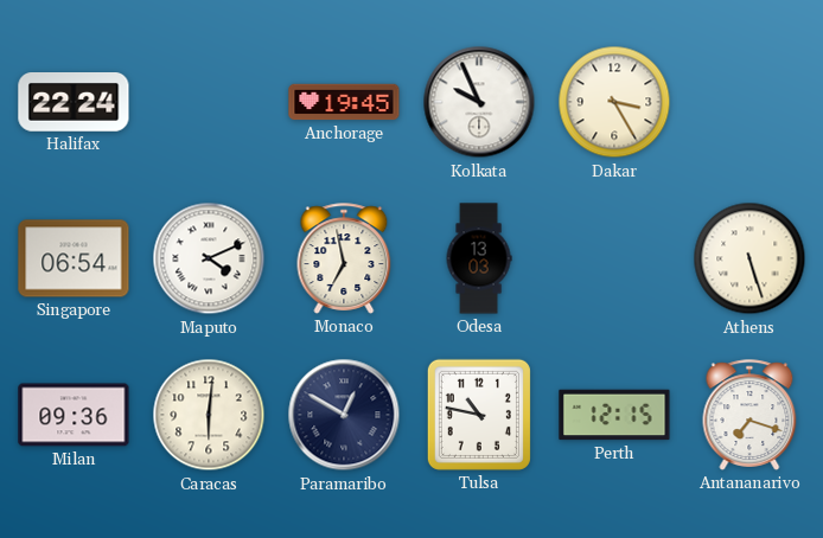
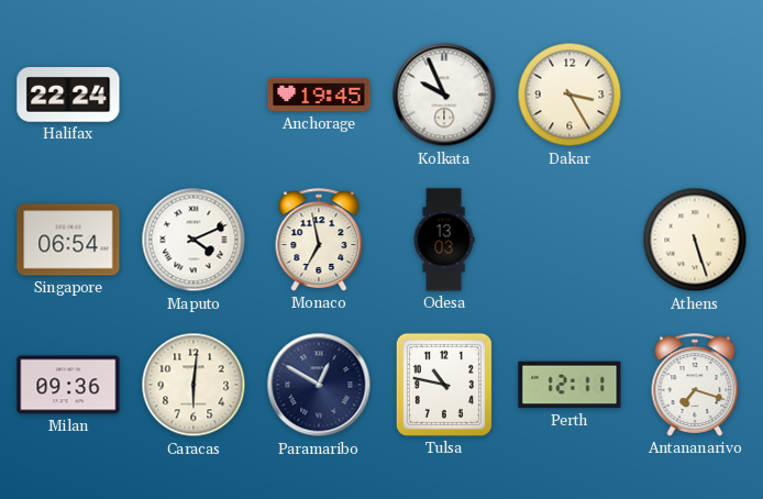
Perth: 12:15 -> 12:11
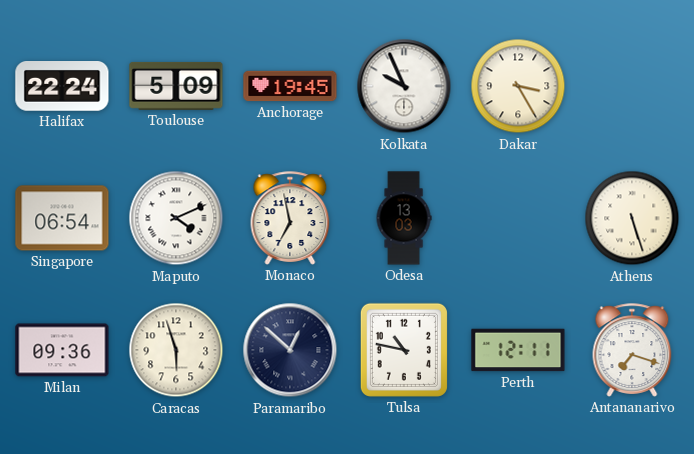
Toulouse: none -> 5:09
Caracas: 6:01 -> 5:57
Paramaribo: 12:50 -> 12:52
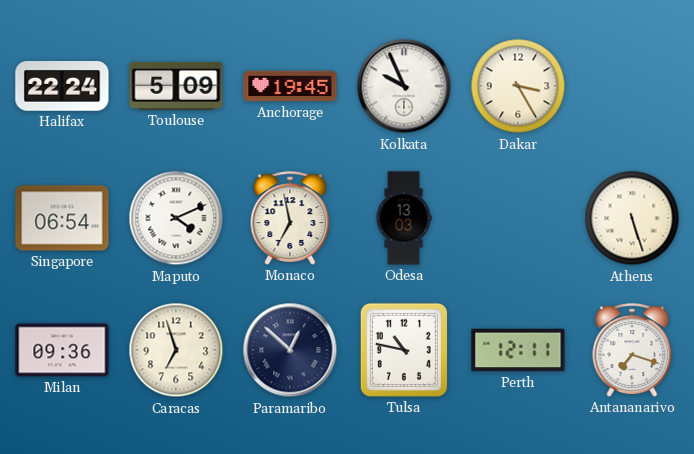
Caracas: 5:57 -> 6:57
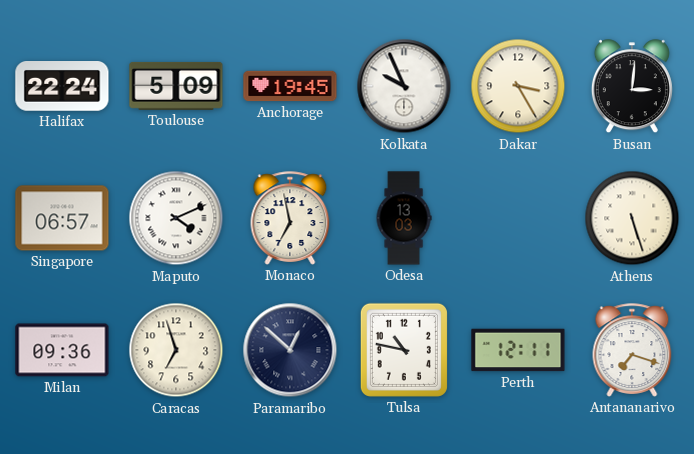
Busan: none -> 3:01
Singapore: 06:54 -> 06:57
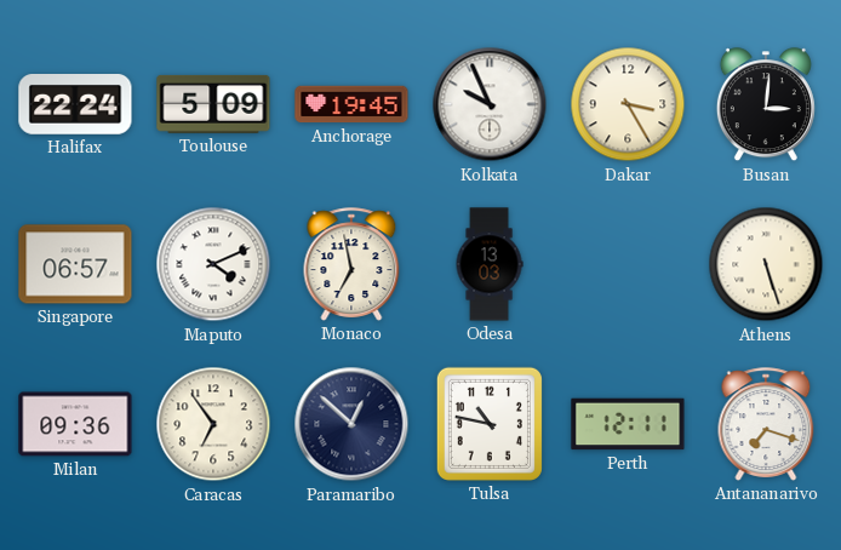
Caracas: 6:57 -> 6:54
